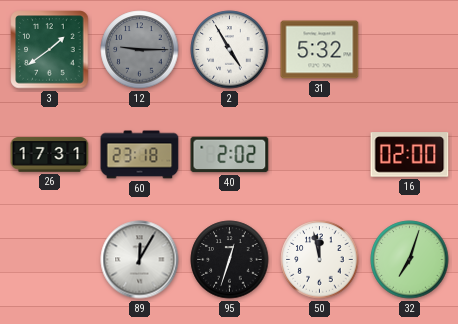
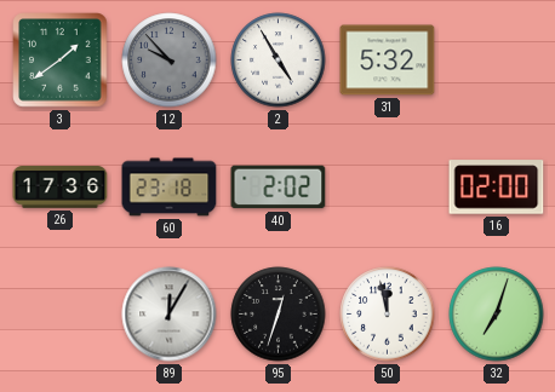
12: 9:15 -> 9:53
26: 17:31 -> 17:36
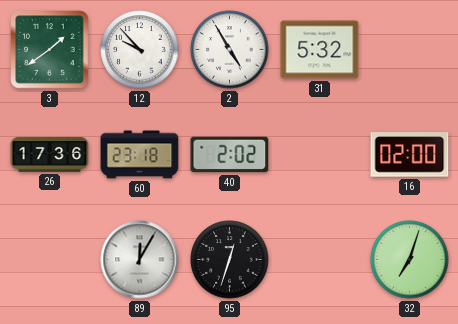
12 dial: grey -> white
50: 11:58 -> none
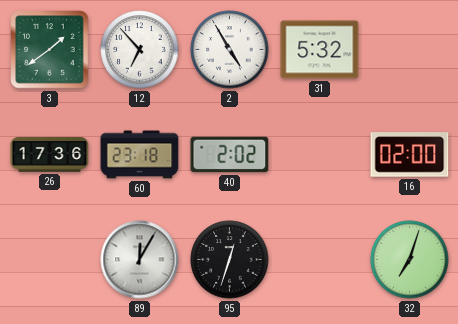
12: 9:53 -> 6:53
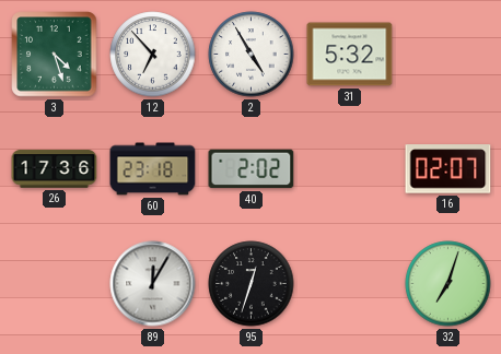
3: 1:39 -> 4:27
16: 02:00 -> 02:07
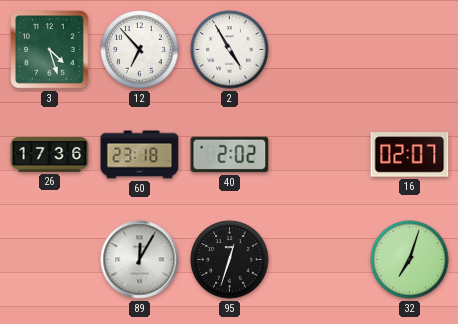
31: 5:32 -> none
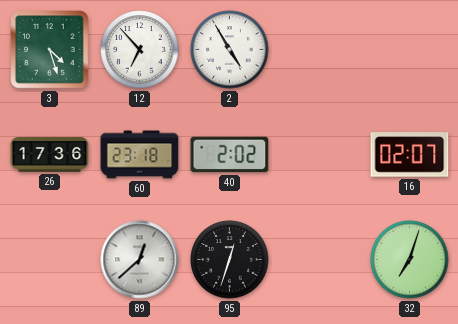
89: 12:05 -> 12:38
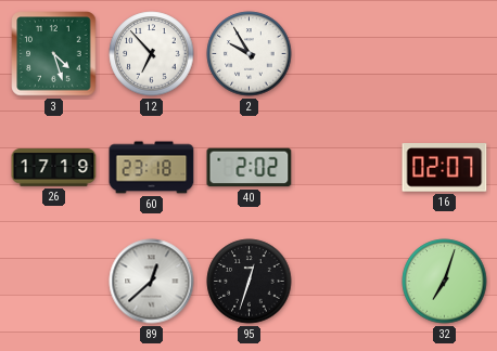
2: 4:55 -> 9:55
26: 17:36 -> 17:19
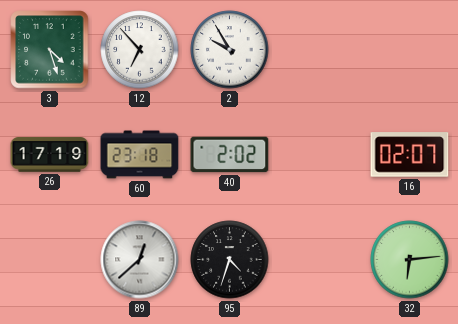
95: 12:33 -> 4:33
32: 7:03 -> 6:14
